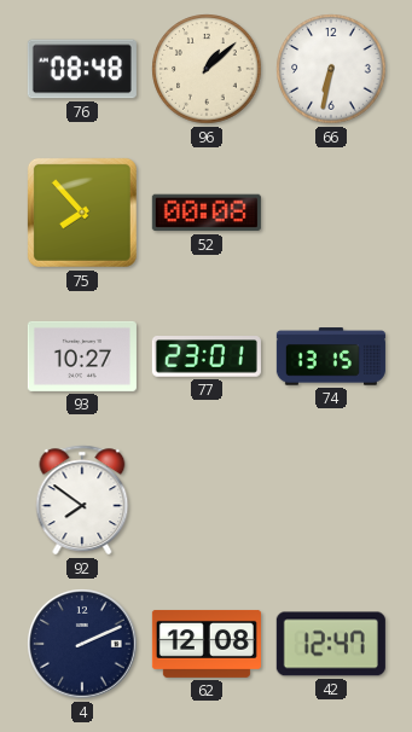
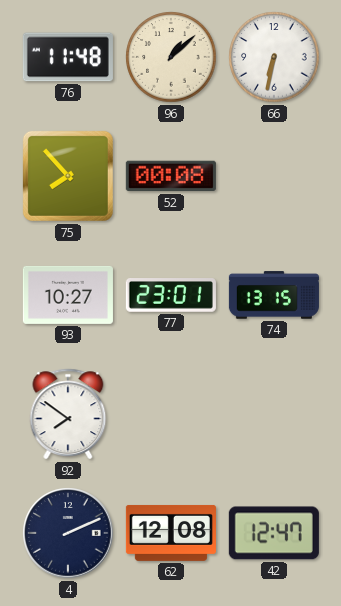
76: 08:48 -> 11:48
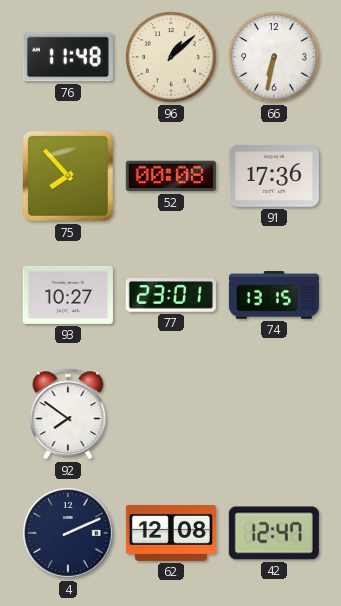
91: none -> 17:36
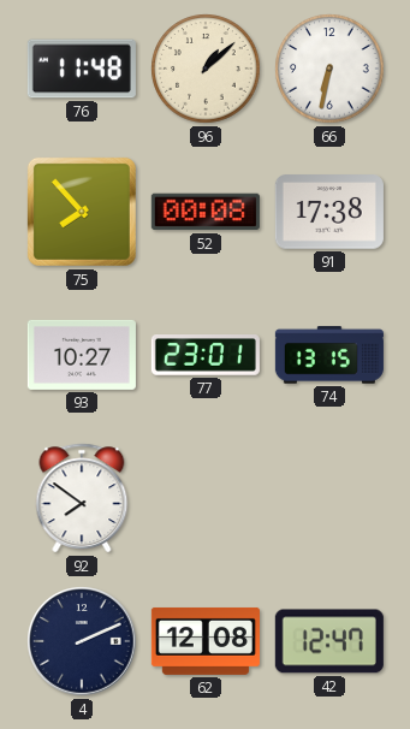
91: 17:36 -> 17:38
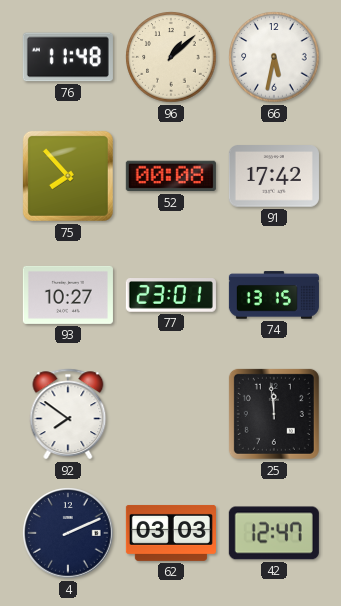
66: 6:32 -> 5:32
91: 17:38 -> 17:42
25: none -> 11:59
62: 12:08 -> 03:03
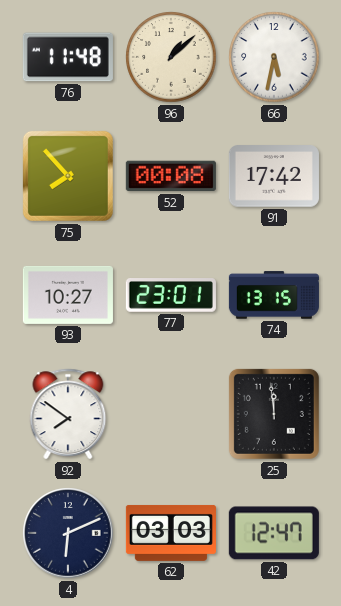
4: 2:11 -> 6:11
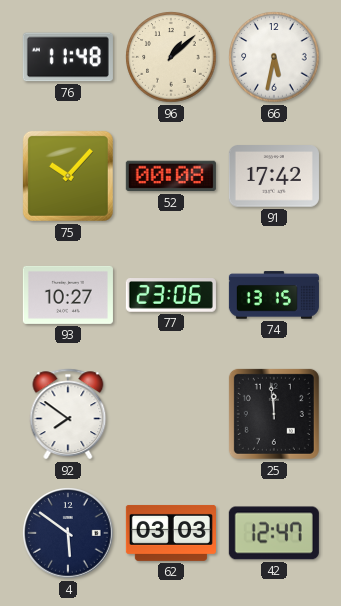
75: 7:53 -> 10:07
77: 23:01 -> 23:06
4: 6:11 -> 5:51
